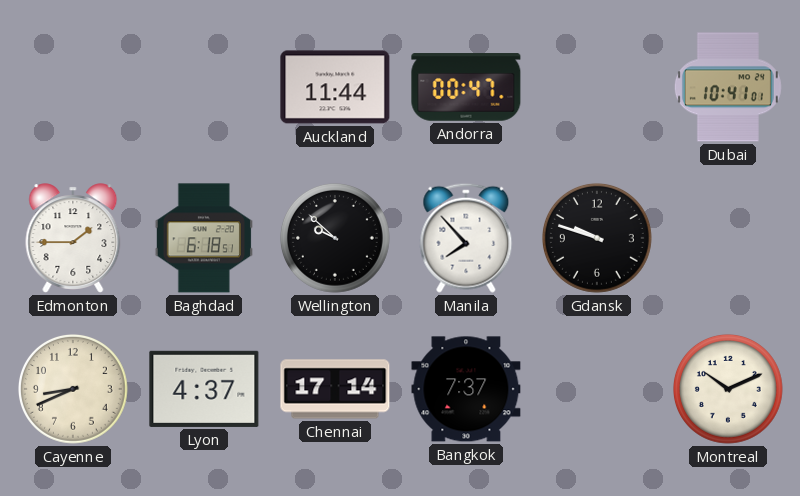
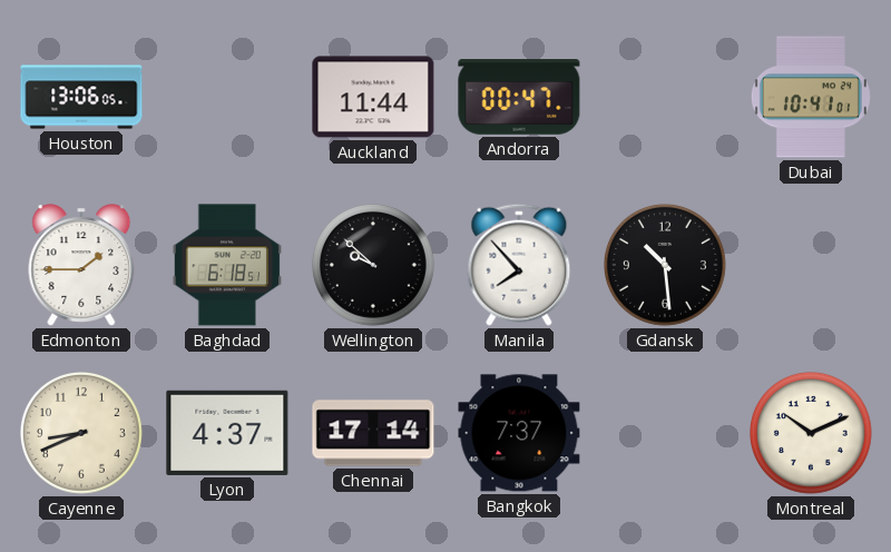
Houston: none -> 13:06
Gdansk: 9:48 -> 10:29
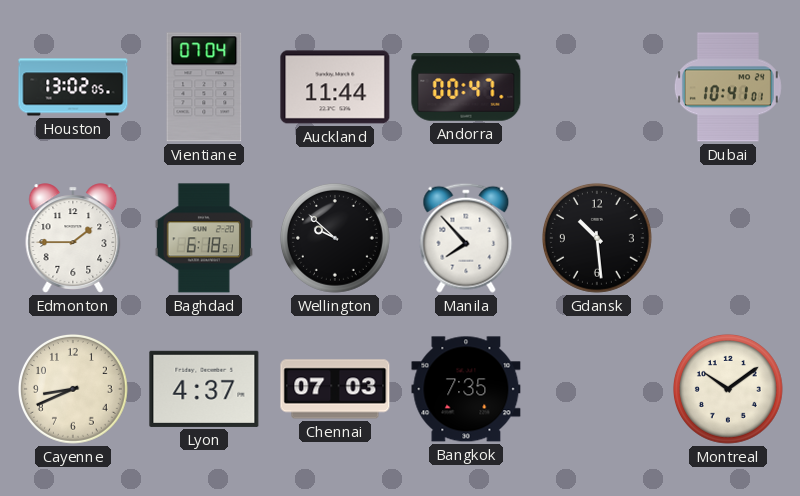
Houston: 13:06 -> 13:02
Vientiane: none -> 07:04
Chennai: 17:14 -> 07:03
Bangkok: 7:37 -> 7:35
Montreal: 10:11 -> 10:09
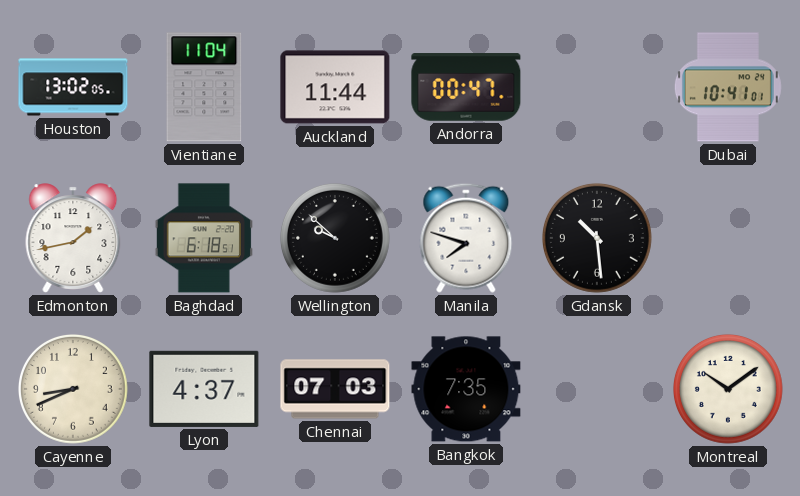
Vientiane: 07:04 -> 11:04
Edmonton: 1:45 -> 1:43
Manila: 7:53 -> 7:48
